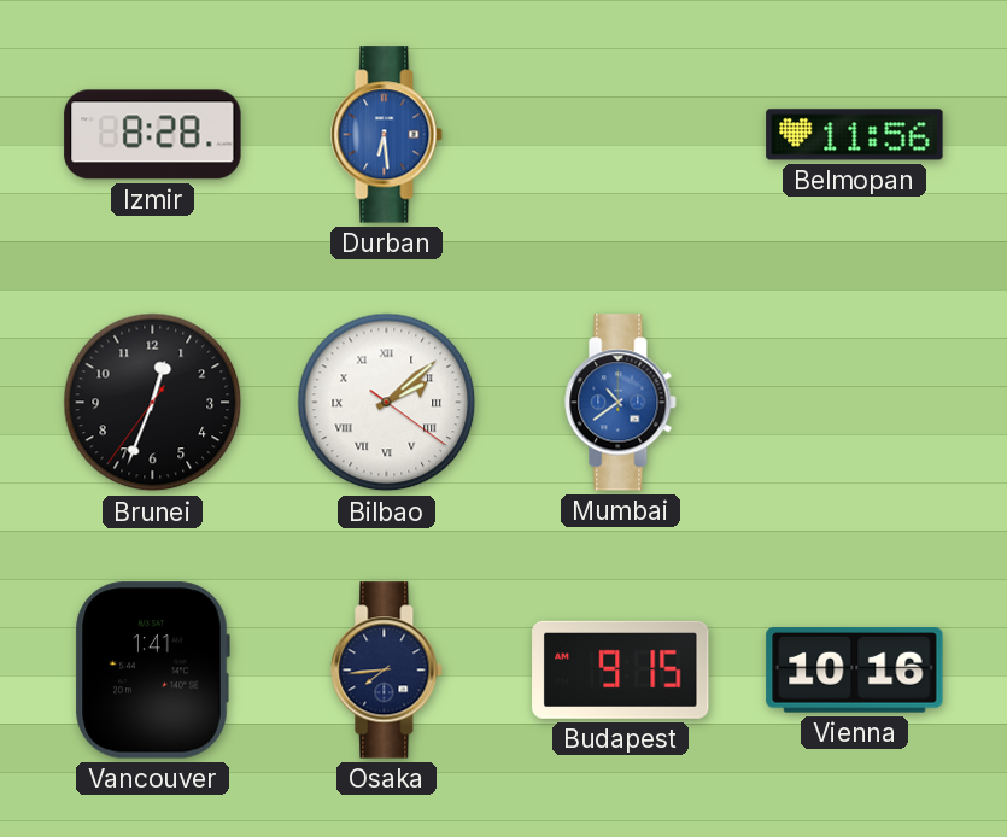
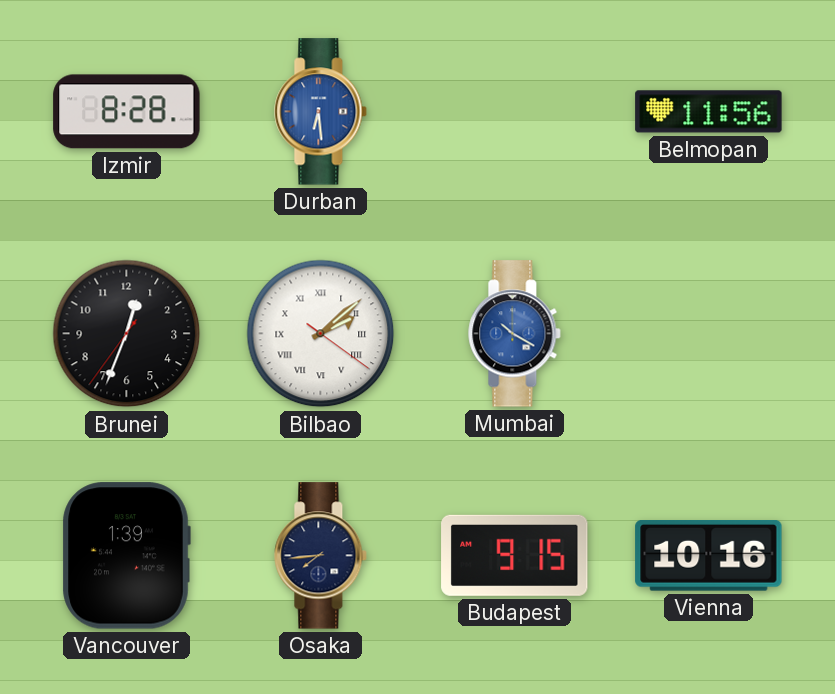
Mumbai: 10:39 -> 10:20
Vancouver: 1:41 -> 1:39
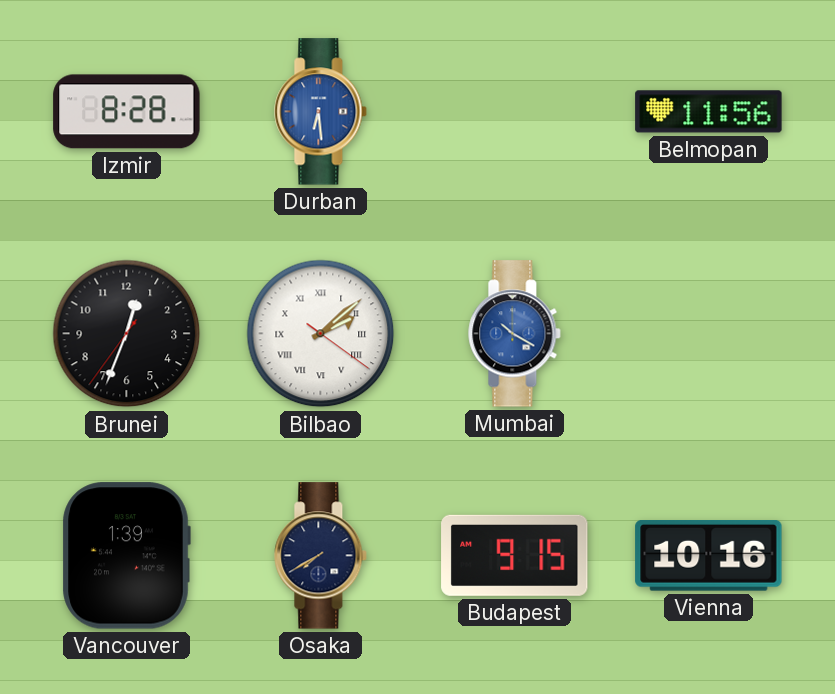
Osaka: 7:44 -> 7:40
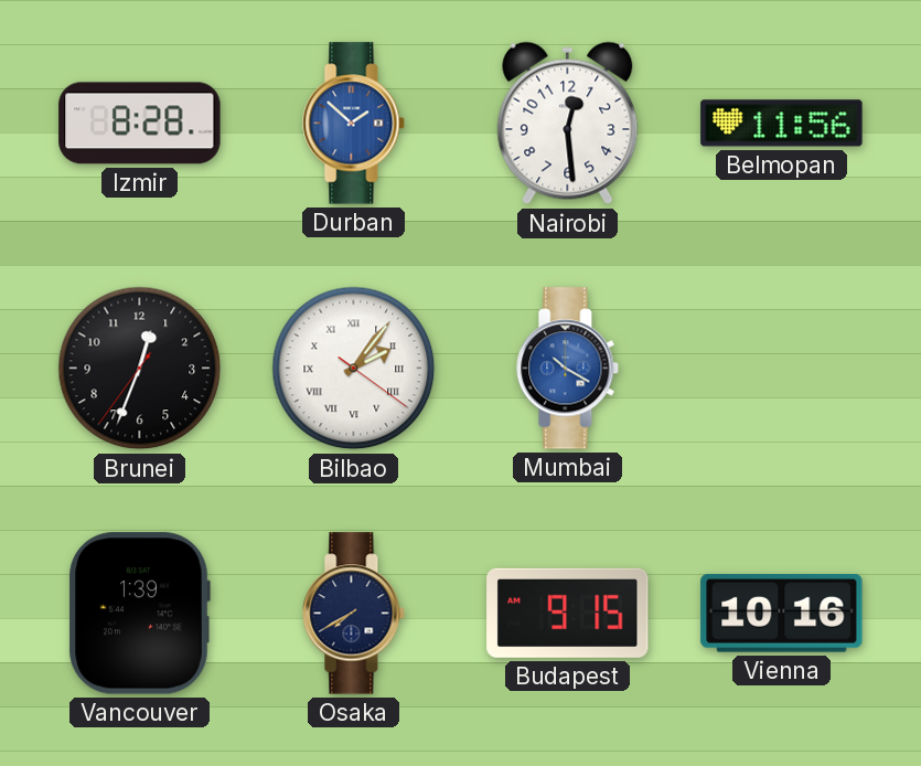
Durban: 6:29 -> 1:52
Nairobi: none -> 12:29
Bilbao: 2:08 -> 2:06
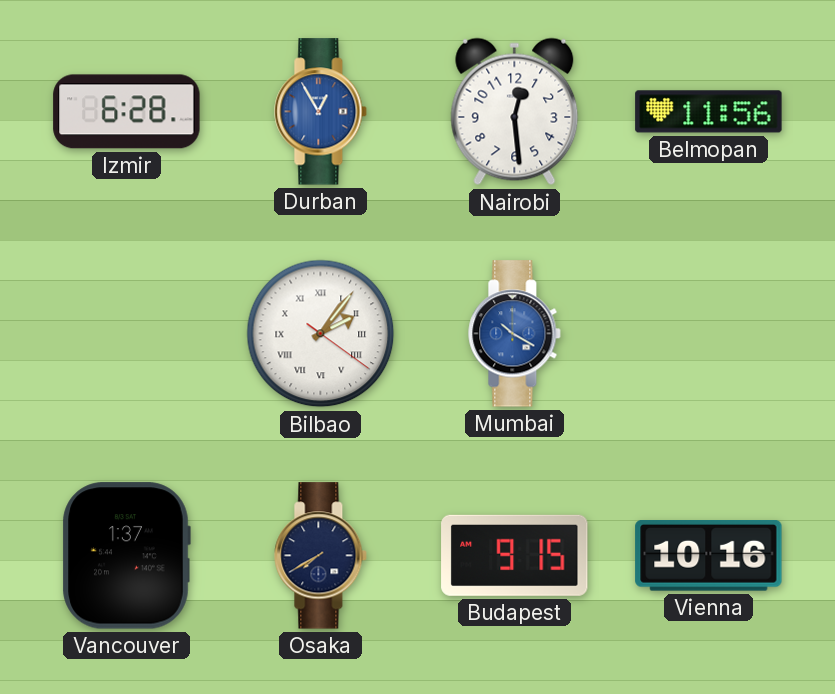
Izmir: 8:28 -> 6:28
Durban: 1:52 -> 12:55
Brunei: 12:33 -> none
Vancouver: 1:39 -> 1:37
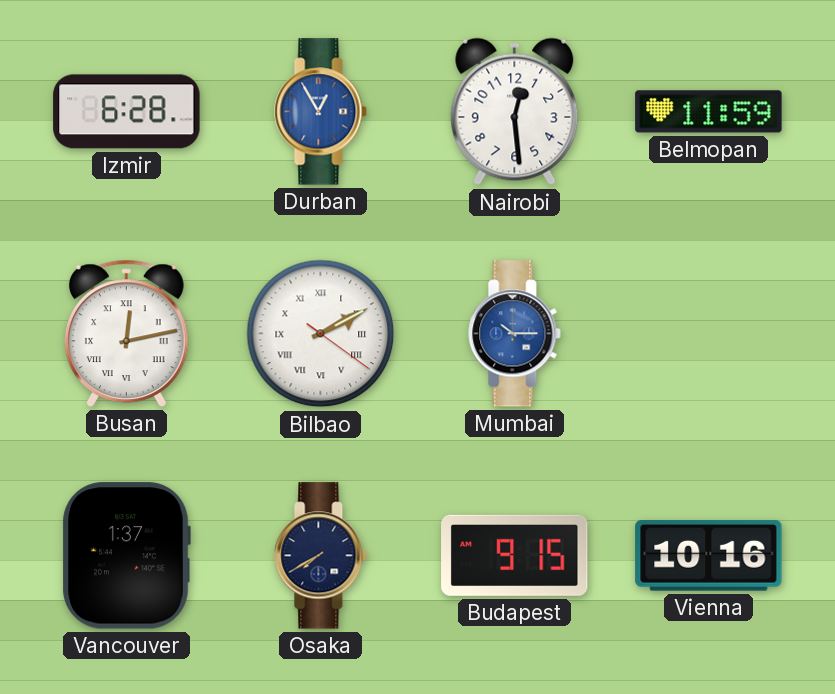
Belmopan: 11:56 -> 11:59
Busan: none -> 12:13
Bilbao: 2:06 -> 2:10
Mumbai: 10:20 -> 10:15
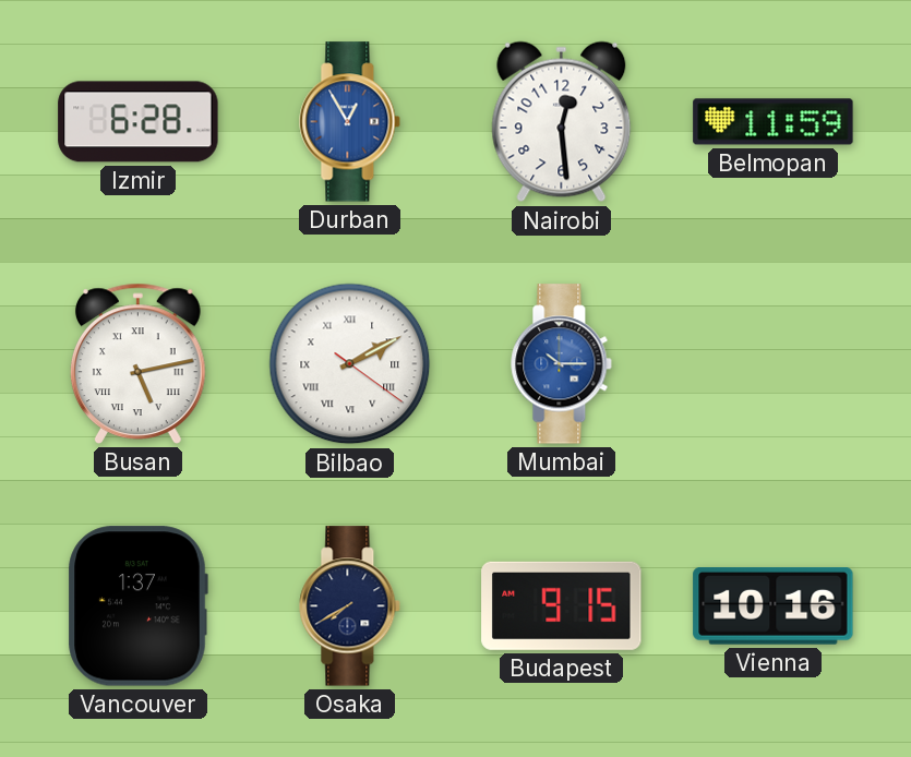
Busan: 12:13 -> 5:13
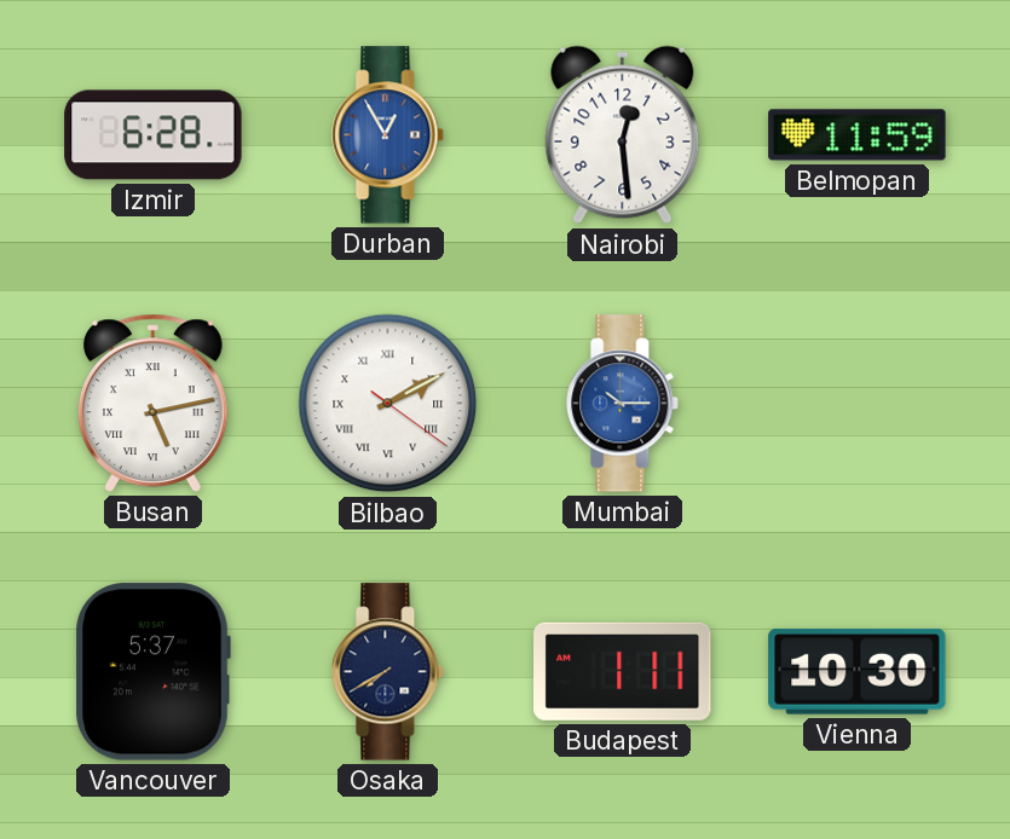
Vancouver: 1:37 -> 5:37
Budapest: 9:15 -> 1:11
Vienna: 10:16 -> 10:30
